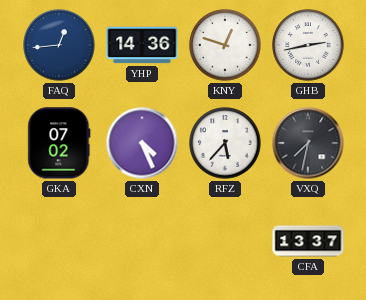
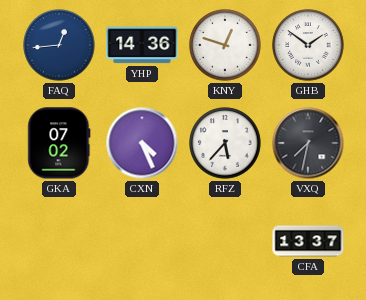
GHB: 2:43 -> 1:51
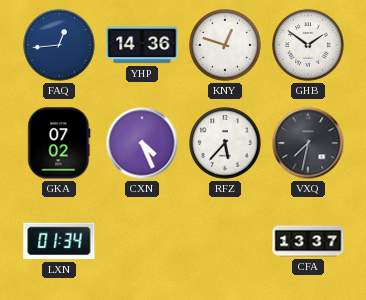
LXN: none -> 01:34
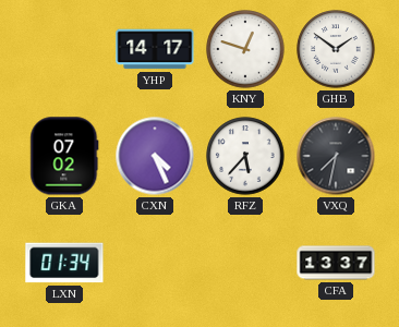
FAQ: 12:44 -> none
YHP: 14:36 -> 14:17
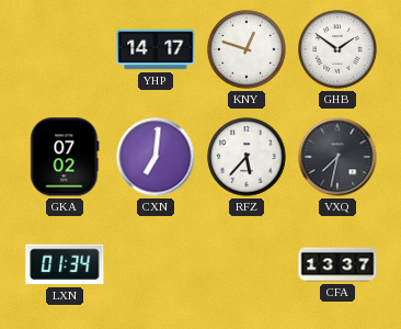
CXN: 4:26 -> 7:01
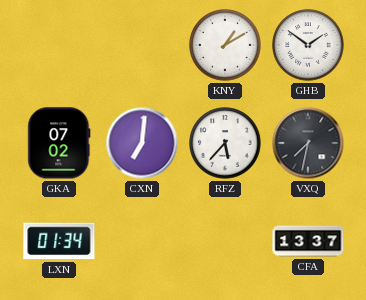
YHP: 14:17 -> none
KNY: 12:48 -> 1:10
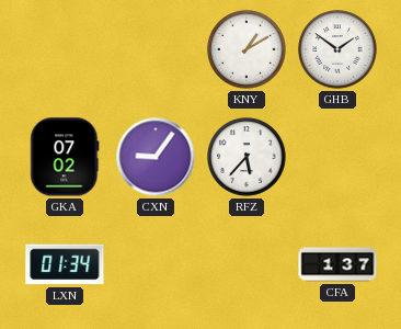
CXN: 7:01 -> 9:06
VXQ: 7:32 -> none
CFA: 13:37 -> 1:37
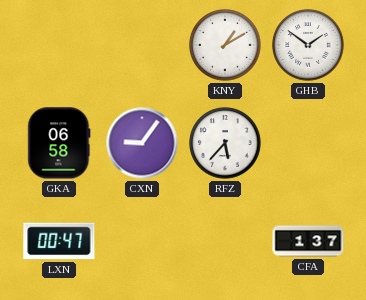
GKA: 07:02 -> 06:58
LXN: 01:34 -> 00:47
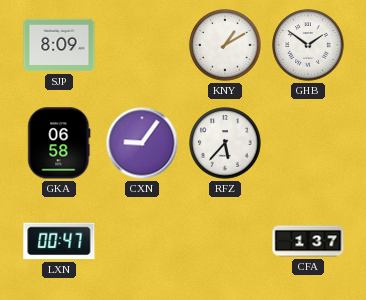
SJP: none -> 8:09
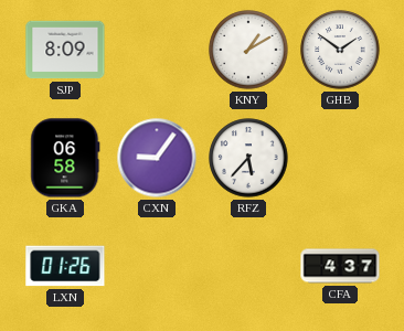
LXN: 00:47 -> 01:26
CFA: 1:37 -> 4:37
